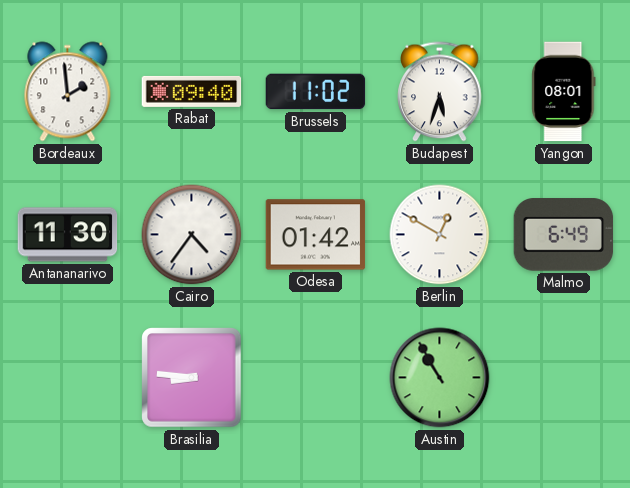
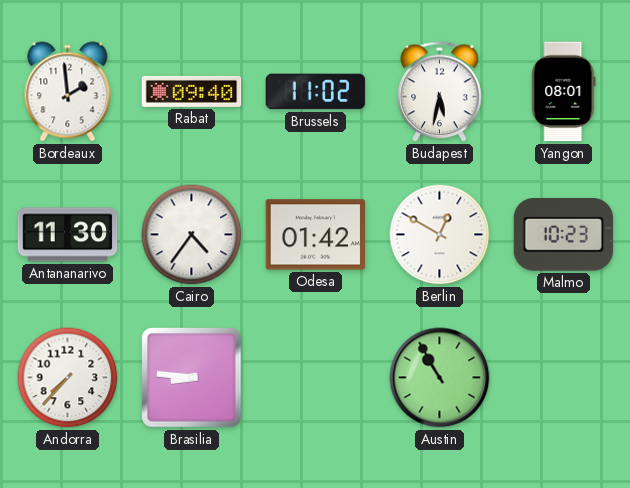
Budapest: 5:33 -> 5:32
Malmo: 6:49 -> 10:23
Andorra: none -> 7:37
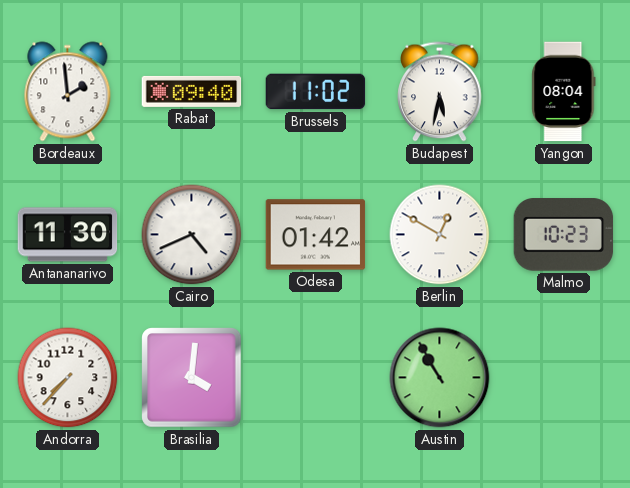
Yangon: 08:01 -> 08:04
Cairo: 4:36 -> 4:41
Brasilia: 8:46 -> 4:01
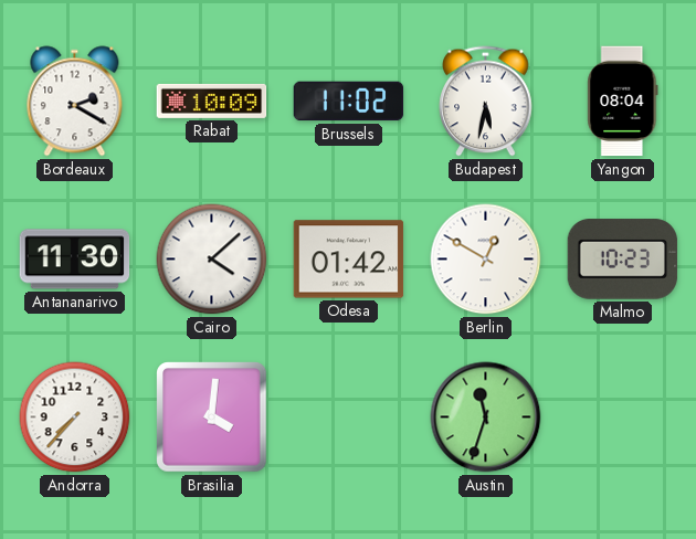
Bordeaux: 1:59 -> 2:20
Rabat: 09:40 -> 10:09
Cairo: 4:41 -> 4:08
Austin: 10:55 -> 11:33
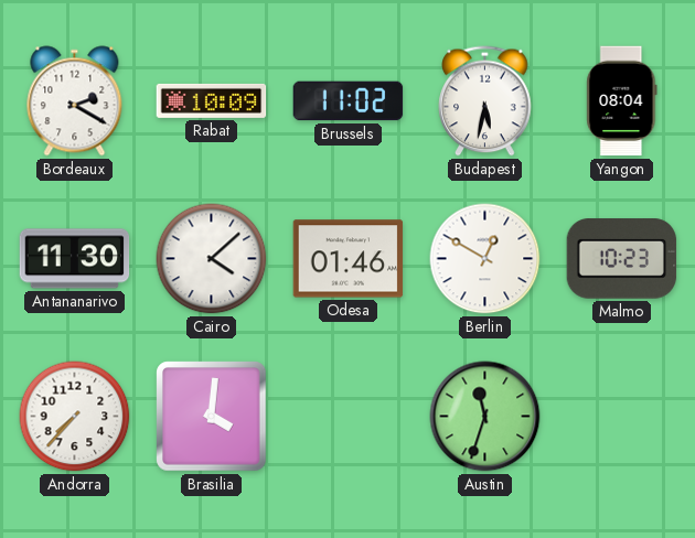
Odesa: 01:42 -> 01:46
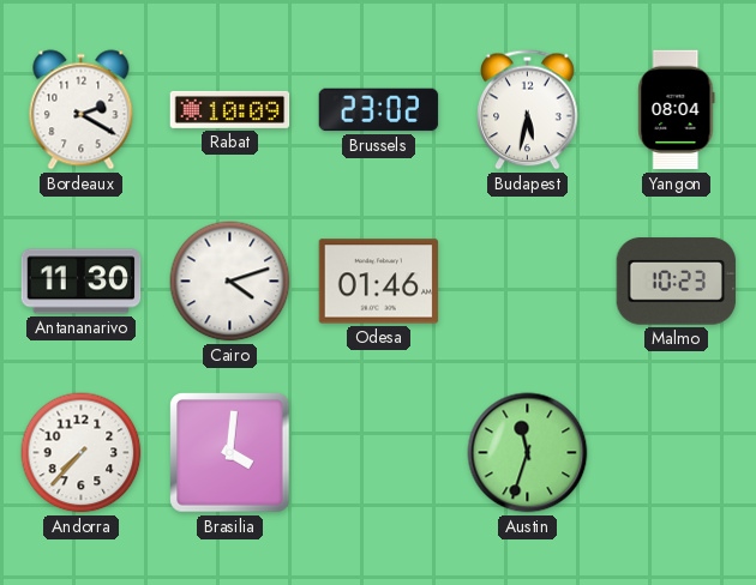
Brussels: 11:02 -> 23:02
Cairo: 4:08 -> 4:12
Berlin: 12:50 -> none
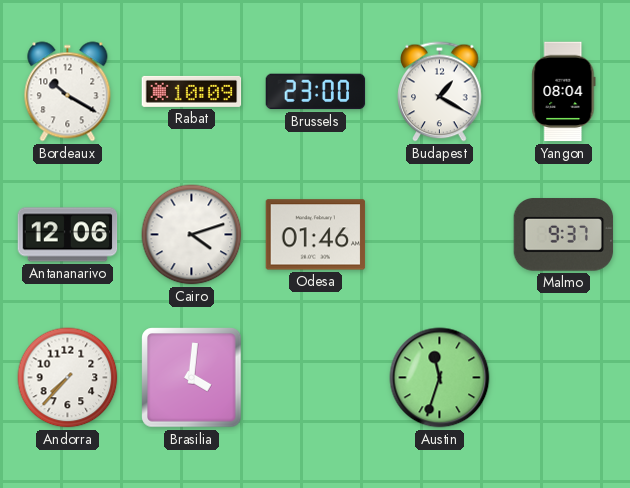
Bordeaux: 2:20 -> 10:20
Brussels: 23:02 -> 23:00
Budapest: 5:32 -> 1:20
Antananarivo: 11:30 -> 12:06
Malmo: 10:23 -> 9:37
